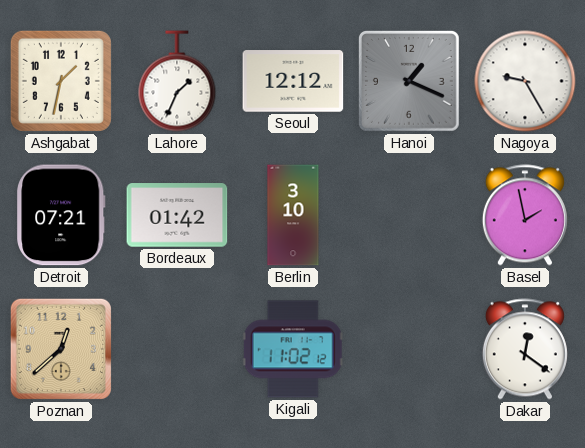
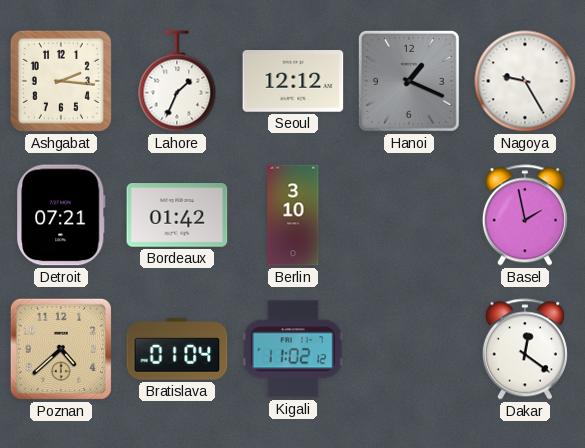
Ashgabat: 1:32 -> 2:16
Poznan: 12:38 -> 4:38
Bratislava: none -> 01:04
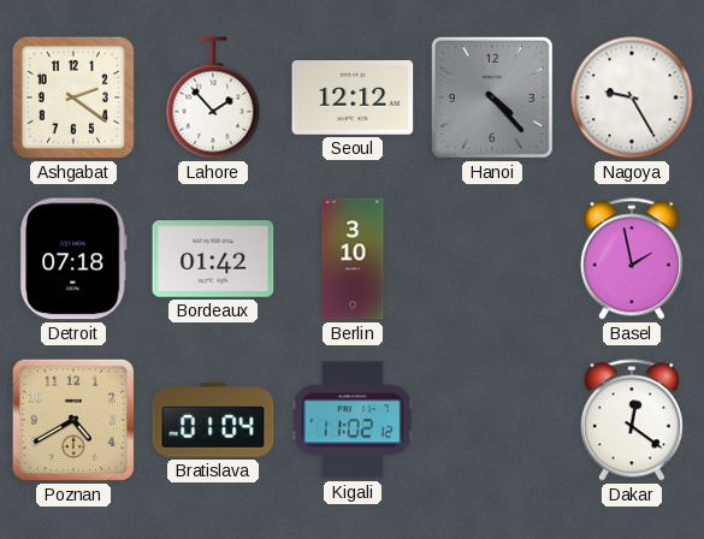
Ashgabat: 2:16 -> 2:21
Lahore: 1:34 -> 1:53
Hanoi: 1:19 -> 4:23
Detroit: 07:21 -> 07:18
Poznan: 4:38 -> 4:40
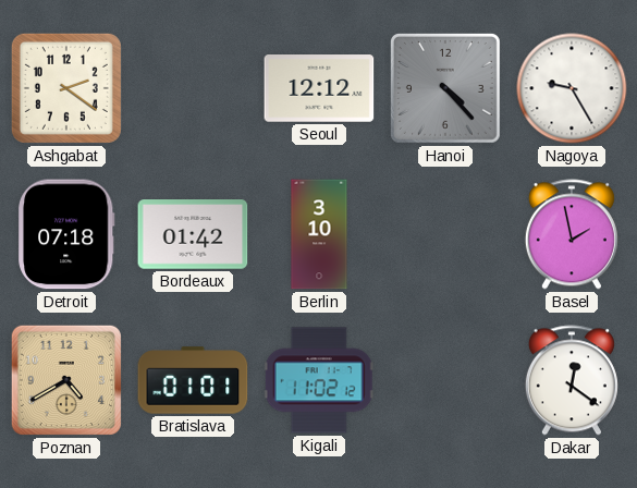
Lahore: 1:53 -> none
Bratislava: 01:04 -> 01:01
